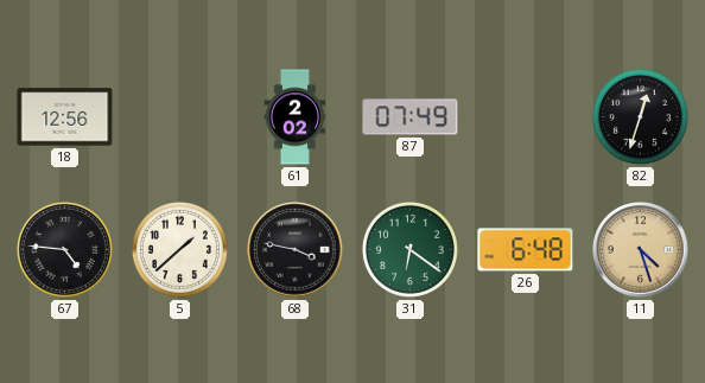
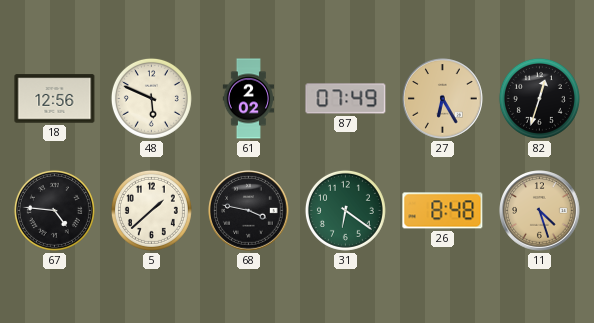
48: none -> 5:49
27: none -> 6:25
26: 6:48 -> 8:48
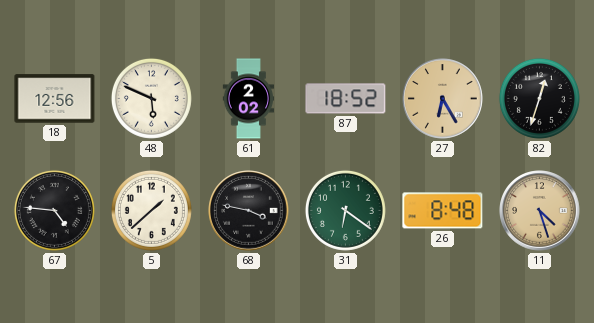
87: 07:49 -> 18:52
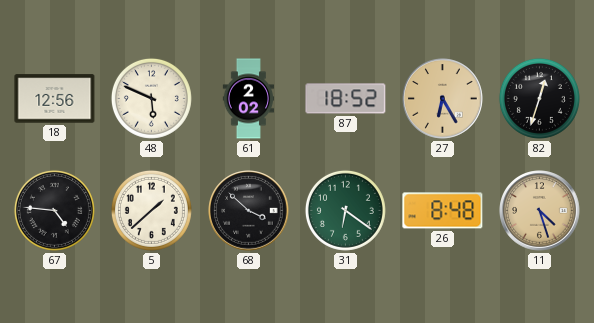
68: 3:47 -> 3:52
